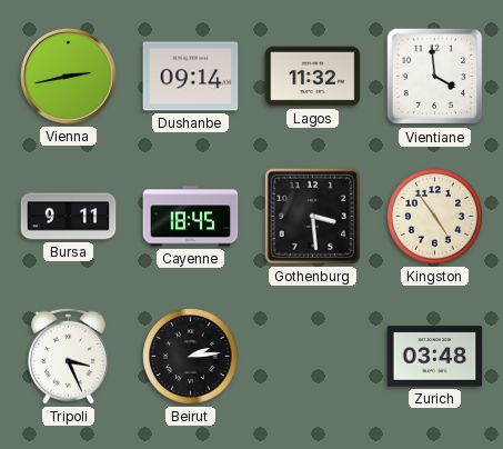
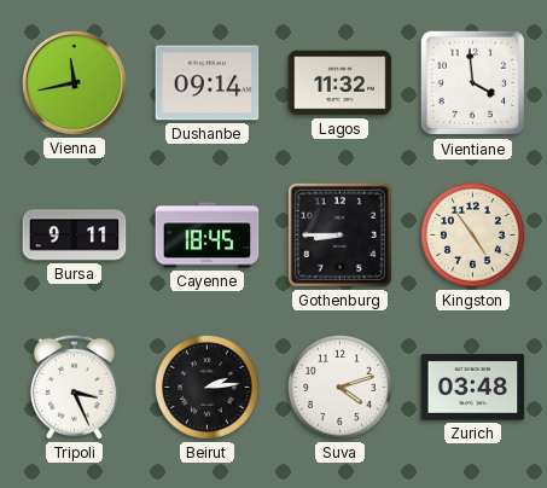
Vienna: 2:43 -> 11:43
Gothenburg: 3:29 -> 8:45
Suva: none -> 4:12
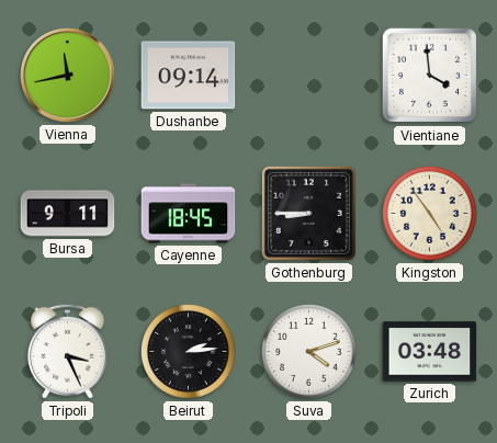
Lagos: 11:32 -> none
